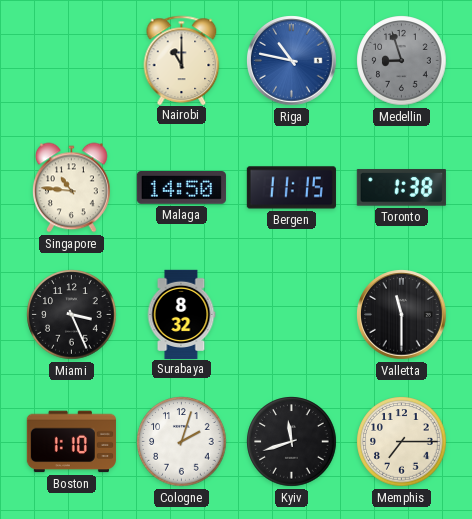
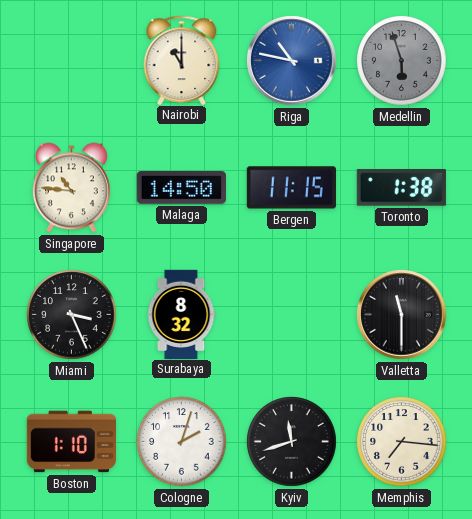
Medellin: 8:57 -> 5:57
Memphis: 7:15 -> 7:16
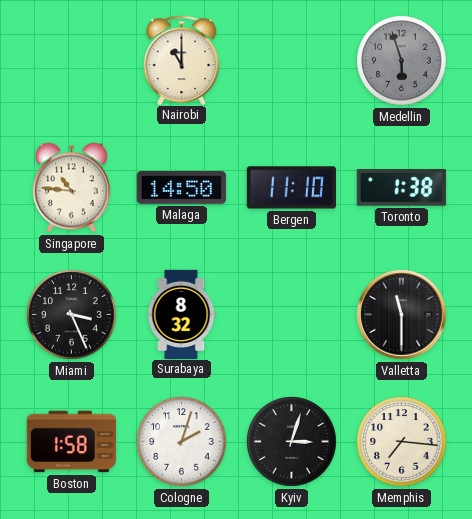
Riga: 10:47 -> none
Bergen: 11:15 -> 11:10
Boston: 1:10 -> 1:58
Kyiv: 11:42 -> 3:03
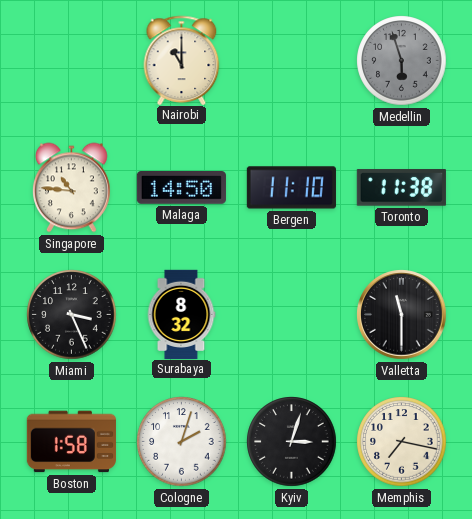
Toronto: 1:38 -> 11:38
Memphis: 7:16 -> 7:17
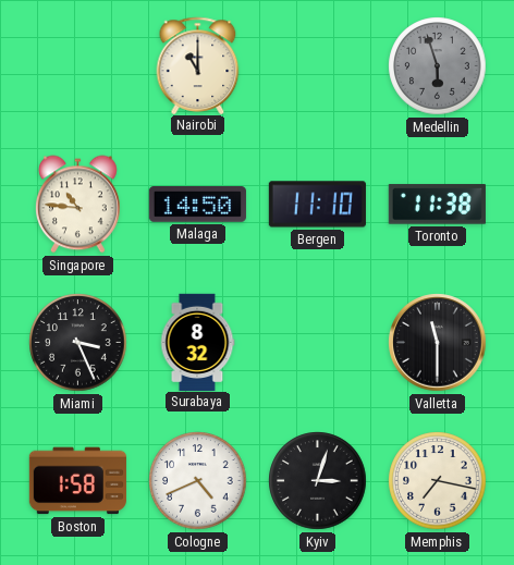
Cologne: 2:03 -> 4:41
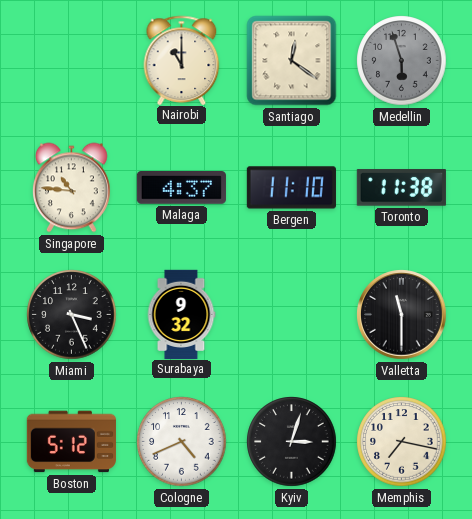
Santiago: none -> 12:21
Malaga: 14:50 -> 4:37
Surabaya: 8:32 -> 9:32
Boston: 1:58 -> 5:12
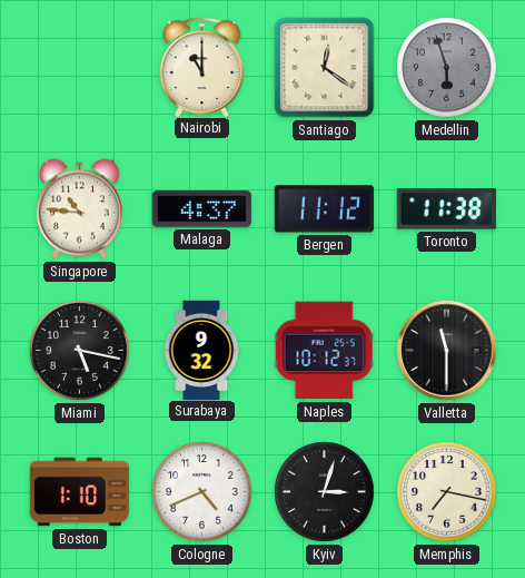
Bergen: 11:10 -> 11:12
Miami: 3:26 -> 5:17
Naples: none -> 10:12
Boston: 5:12 -> 1:10
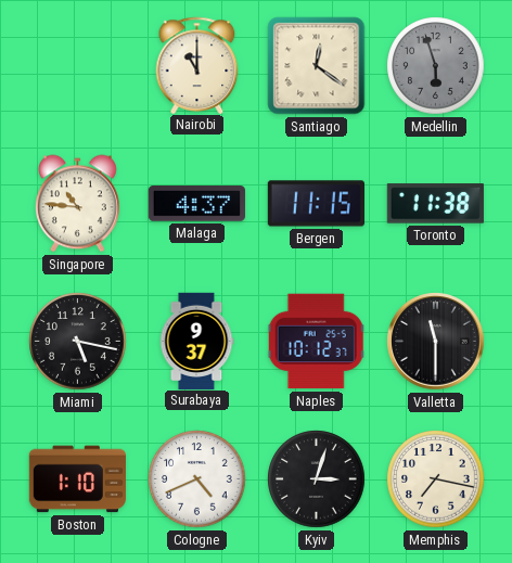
Bergen: 11:12 -> 11:15
Surabaya: 9:32 -> 9:37
